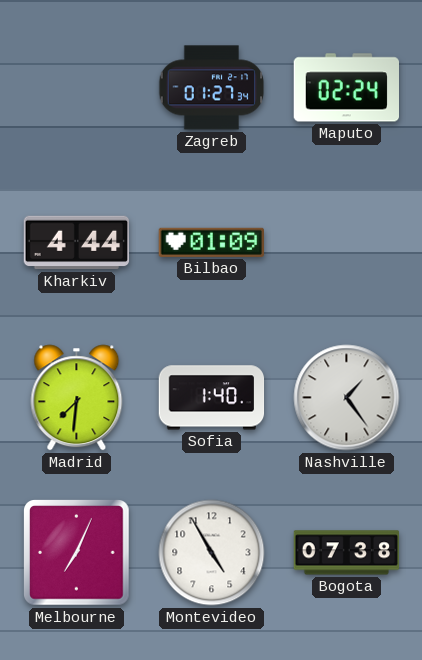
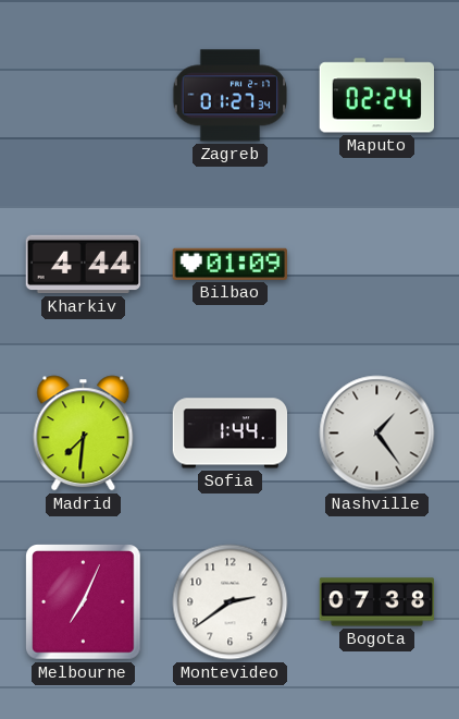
Sofia: 1:40 -> 1:44
Montevideo: 4:55 -> 2:39
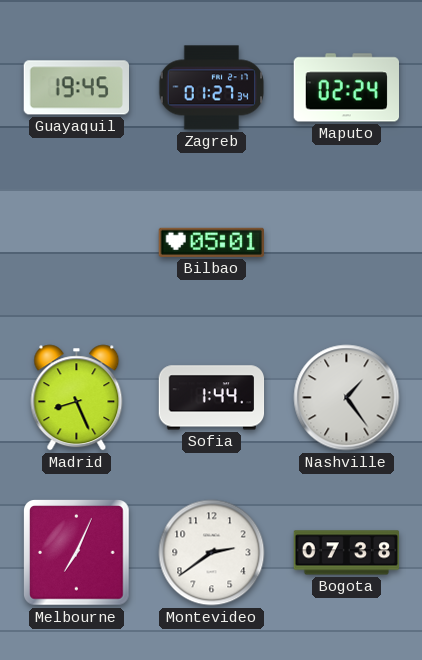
Guayaquil: none -> 19:45
Kharkiv: 4:44 -> none
Bilbao: 01:09 -> 05:01
Madrid: 7:31 -> 8:26
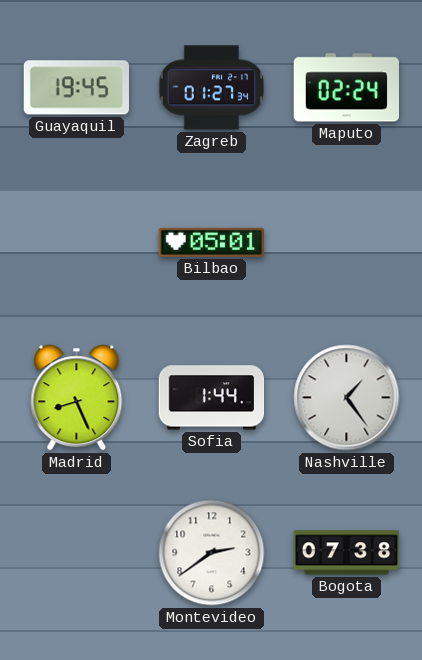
Melbourne: 7:04 -> none
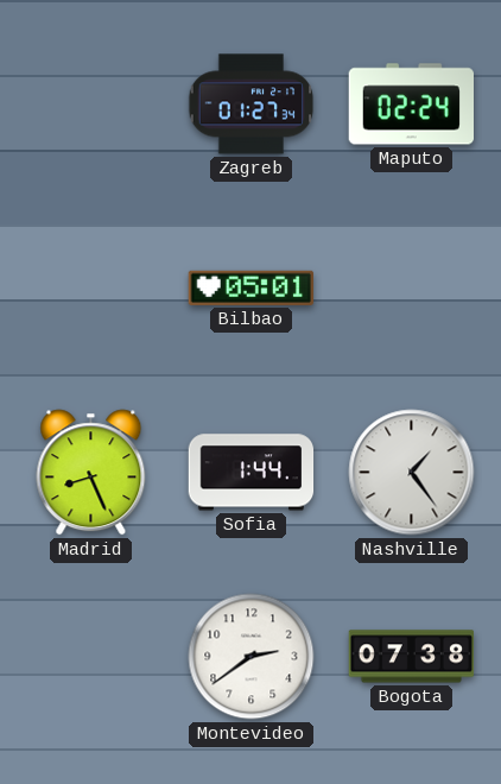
Guayaquil: 19:45 -> none
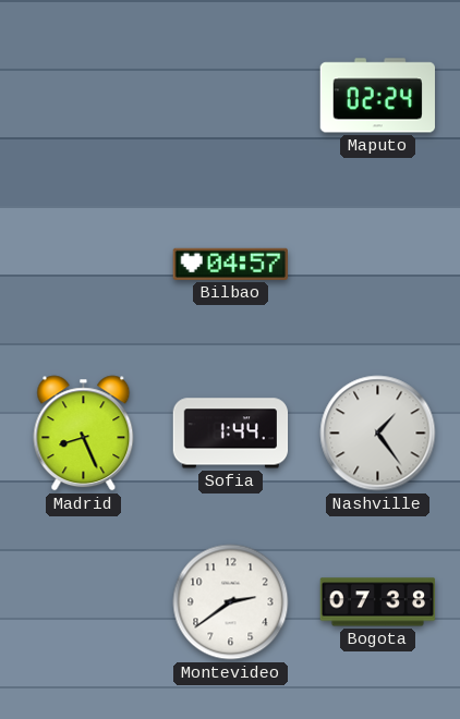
Zagreb: 01:27 -> none
Bilbao: 05:01 -> 04:57
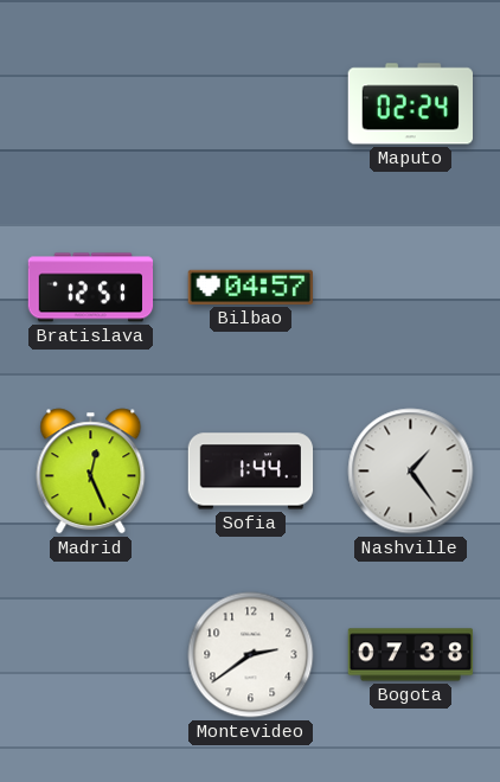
Bratislava: none -> 12:51
Madrid: 8:26 -> 12:26
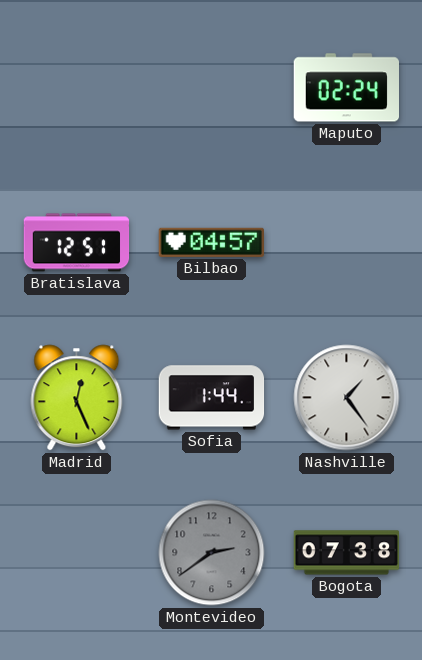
Montevideo dial: white -> grey
